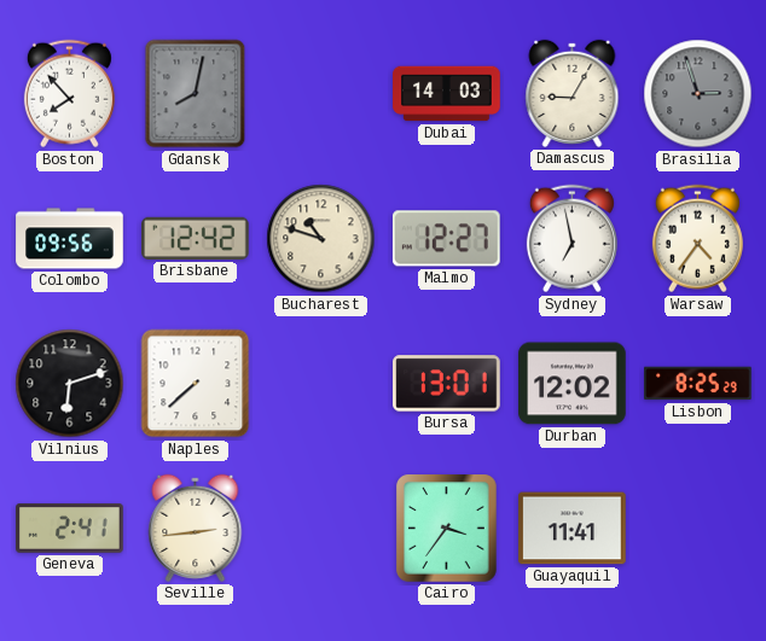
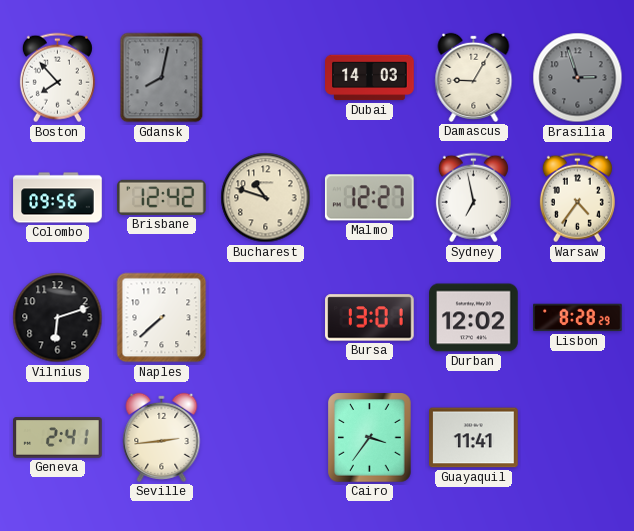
Lisbon: 8:25 -> 8:28
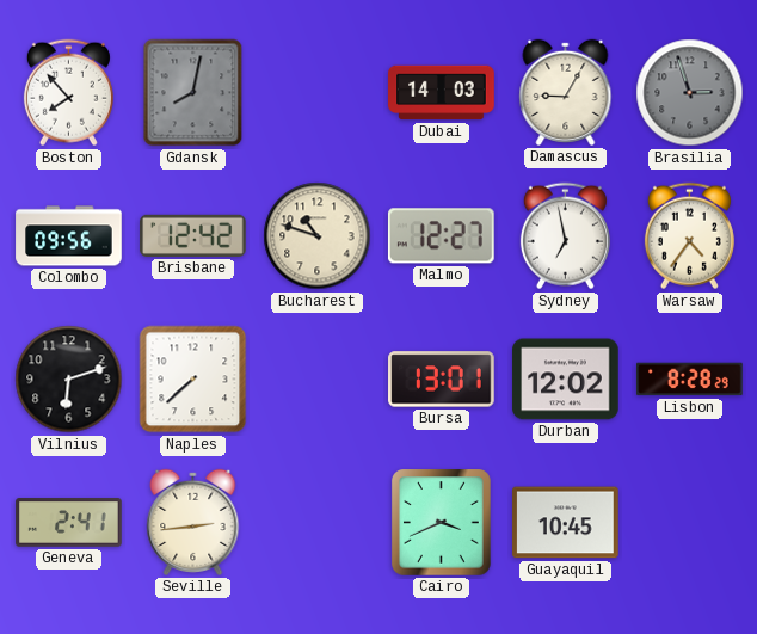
Cairo: 3:36 -> 3:41
Guayaquil: 11:41 -> 10:45
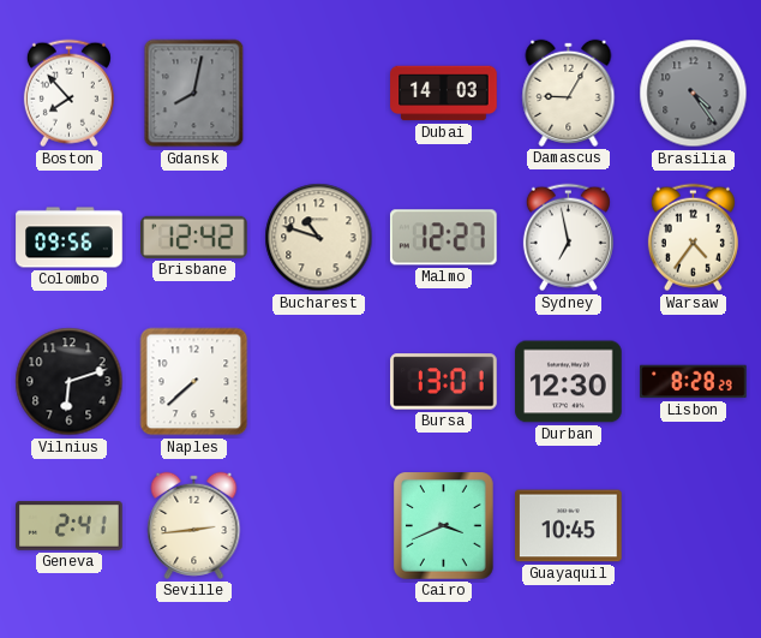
Brasilia: 2:57 -> 4:24
Durban: 12:02 -> 12:30
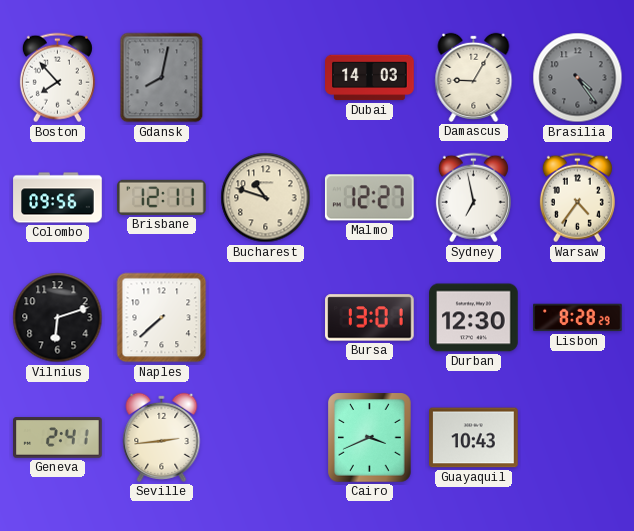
Brisbane: 12:42 -> 12:11
Guayaquil: 10:45 -> 10:43
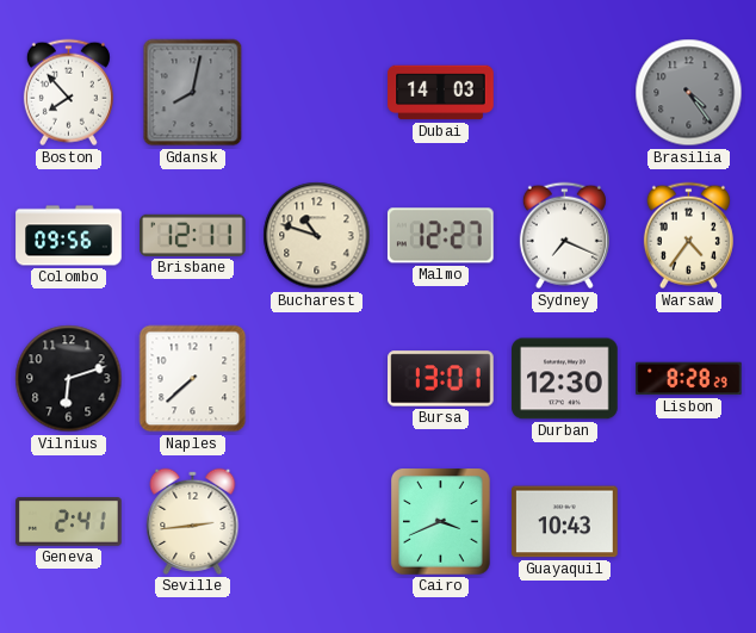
Damascus: 9:05 -> none
Sydney: 6:58 -> 7:19
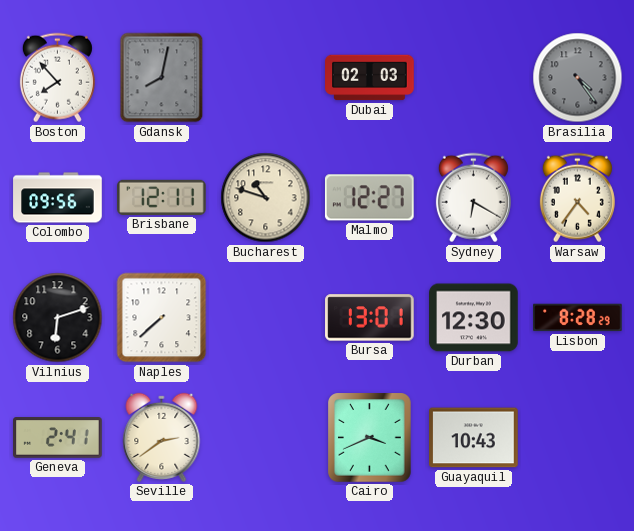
Dubai: 14:03 -> 02:03
Sydney: 7:19 -> 6:20
Seville: 2:44 -> 2:39
